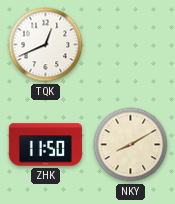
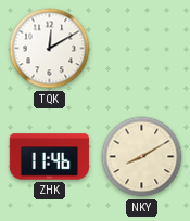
TQK: 12:41 -> 12:10
ZHK: 11:50 -> 11:46
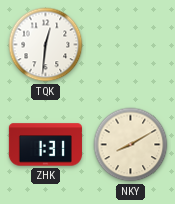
TQK: 12:10 -> 12:31
ZHK: 11:46 -> 1:31
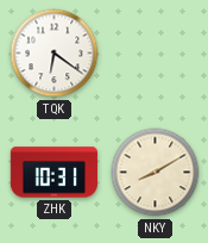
TQK: 12:31 -> 6:21
ZHK: 1:31 -> 10:31
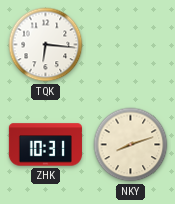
TQK: 6:21 -> 6:16
NKY: 8:10 -> 8:12
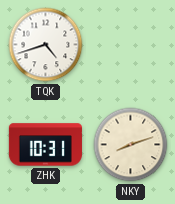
TQK: 6:16 -> 4:42
